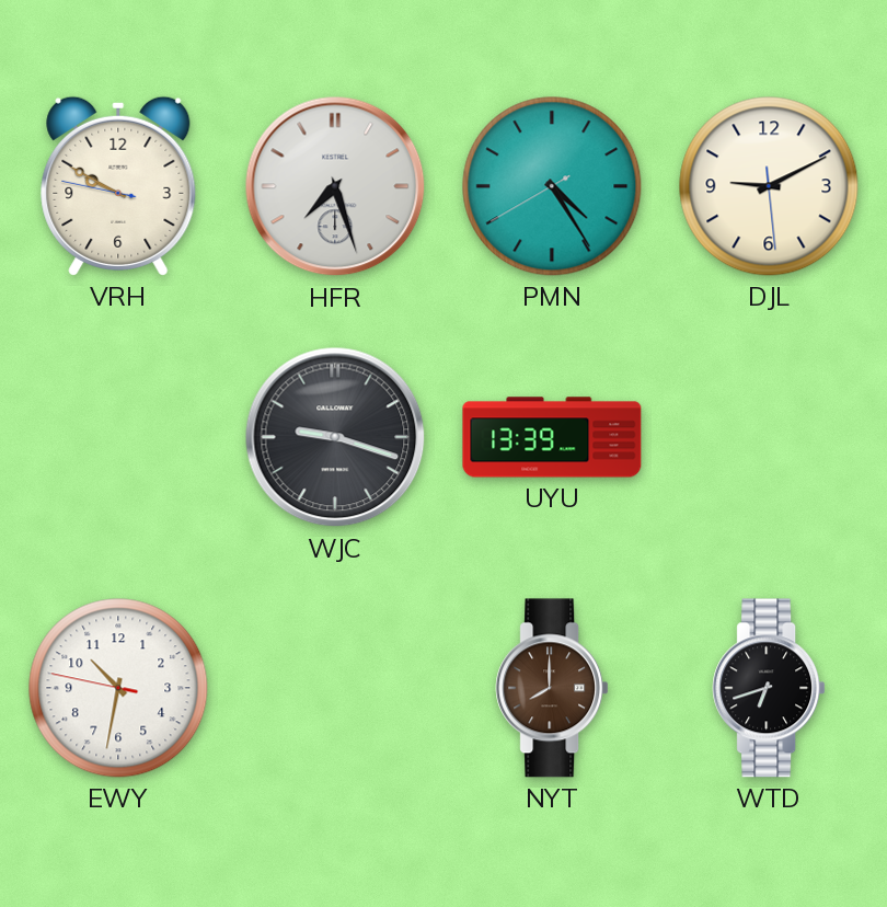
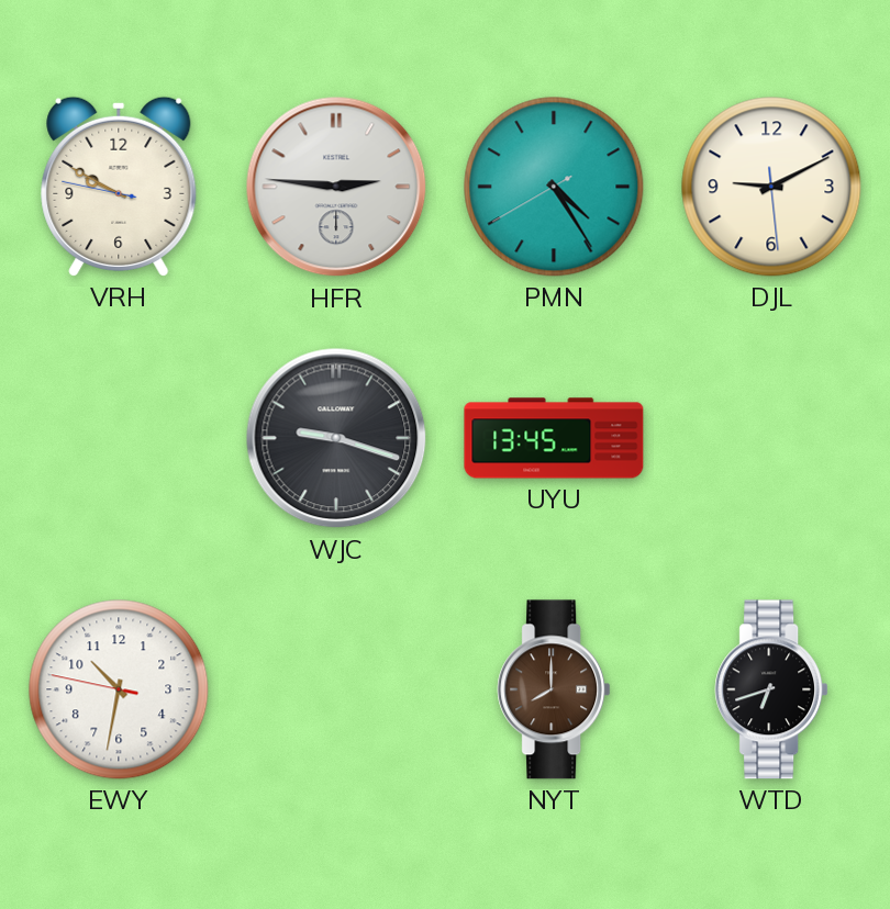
HFR: 7:27 -> 2:46
UYU: 13:39 -> 13:45
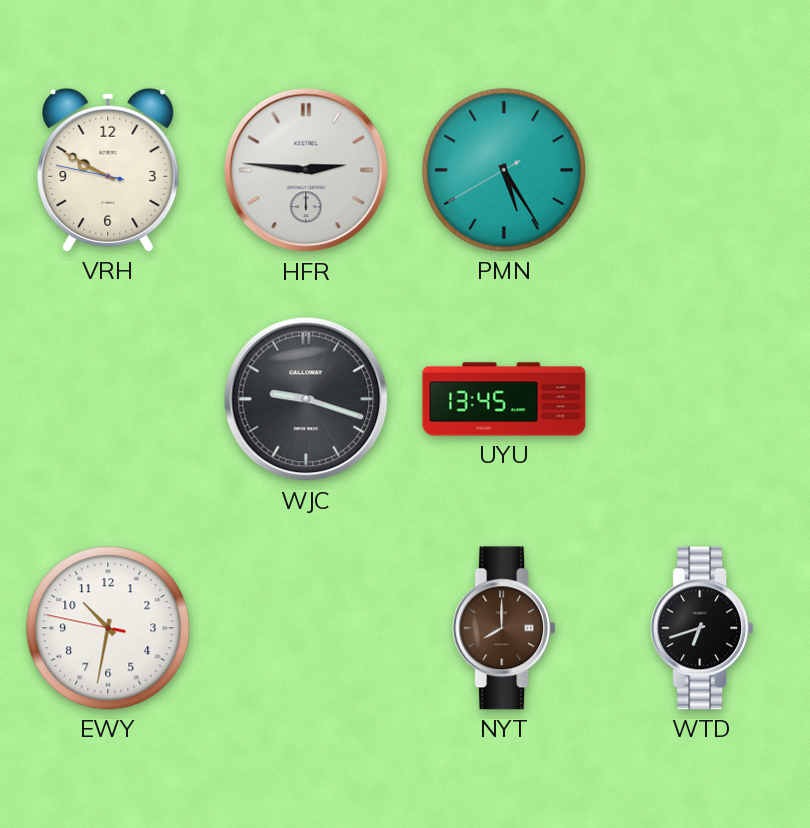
PMN: 4:24 -> 5:24
DJL: 9:10 -> none
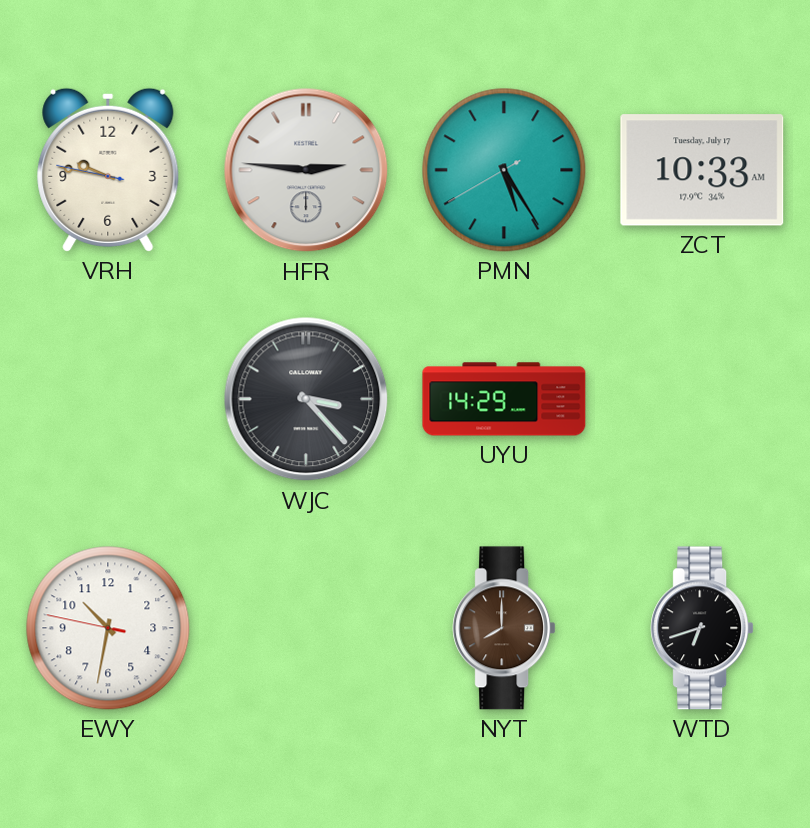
VRH: 9:49 -> 9:46
ZCT: none -> 10:33
WJC: 9:18 -> 3:23
UYU: 13:45 -> 14:29
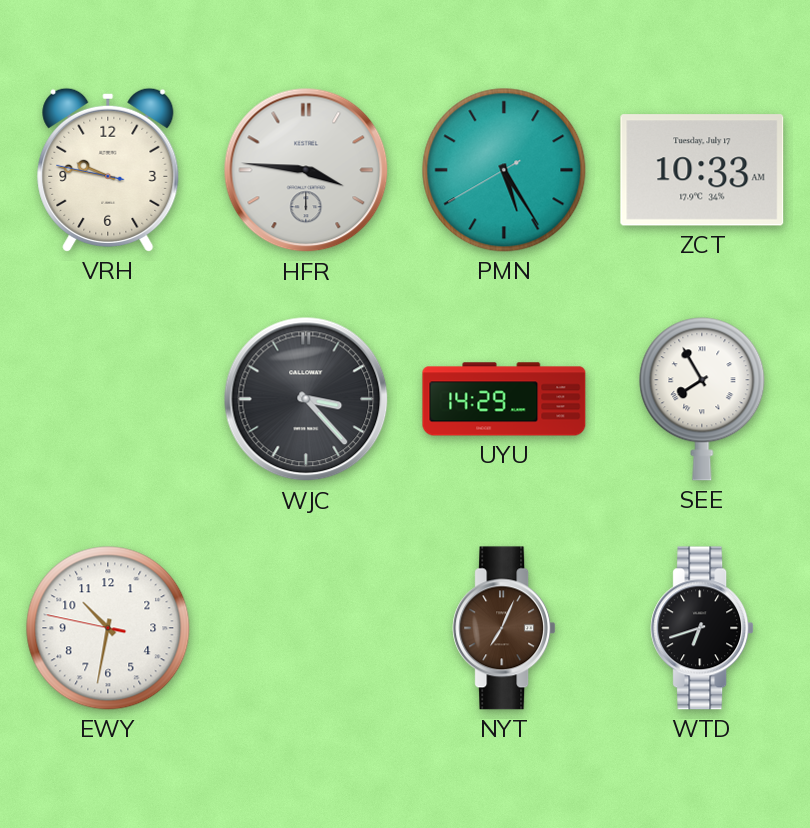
HFR: 2:46 -> 3:46
SEE: none -> 7:55
NYT: 8:00 -> 7:04
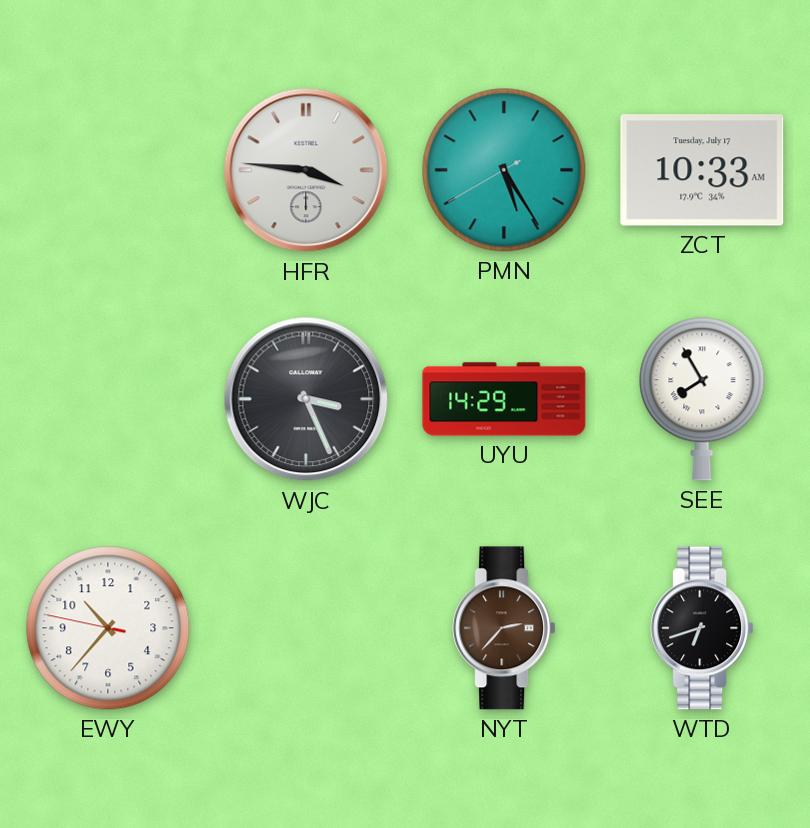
VRH: 9:46 -> none
WJC: 3:23 -> 3:26
EWY: 10:31 -> 10:36
NYT: 7:04 -> 2:37
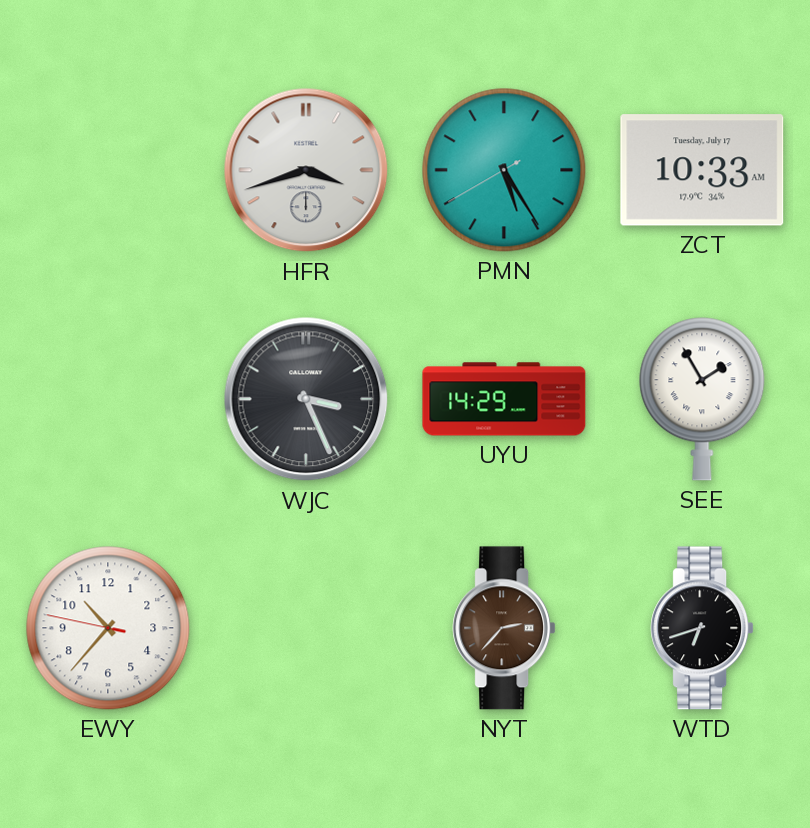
HFR: 3:46 -> 3:42
SEE: 7:55 -> 1:55
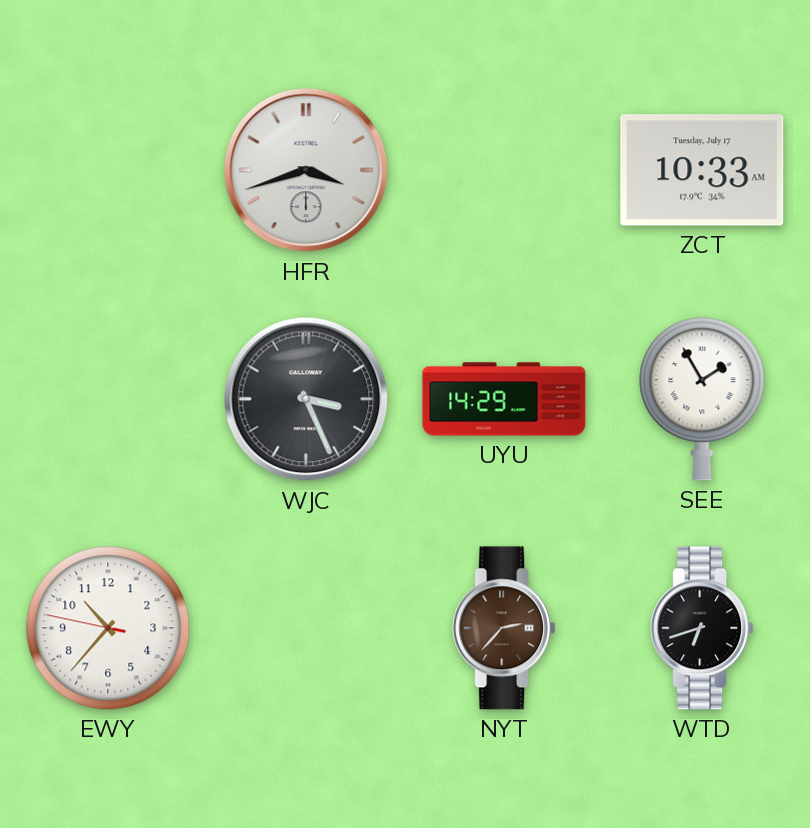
PMN: 5:24 -> none
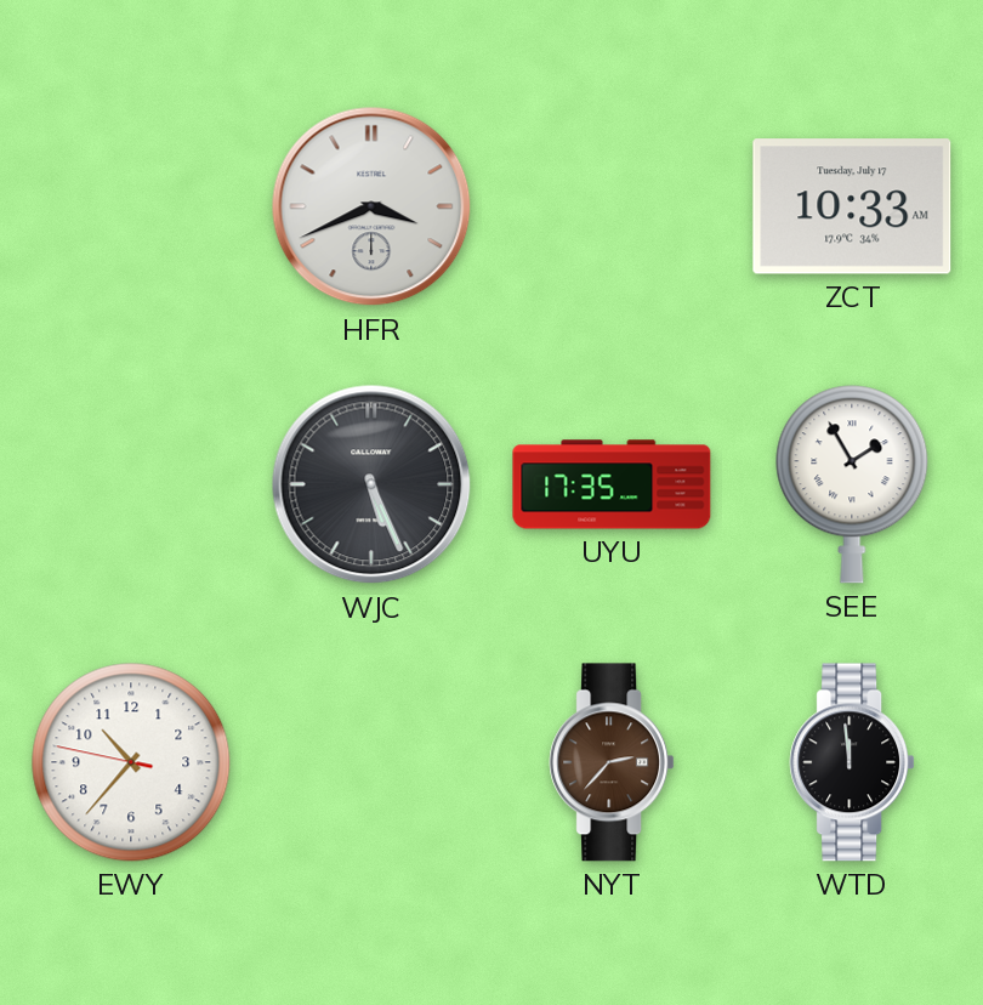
HFR: 3:42 -> 3:41
WJC: 3:26 -> 5:26
UYU: 14:29 -> 17:35
WTD: 6:42 -> 11:59
